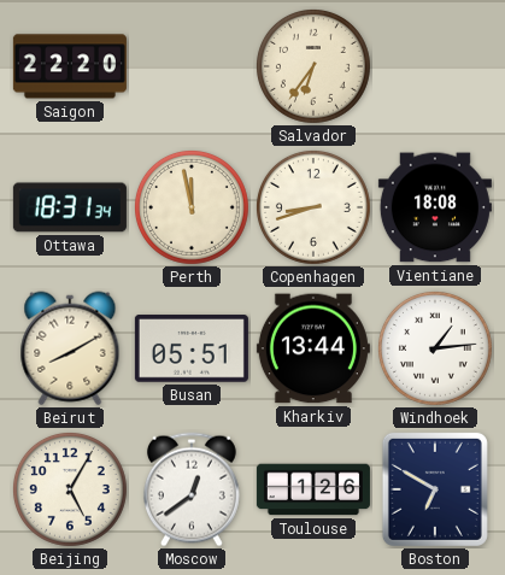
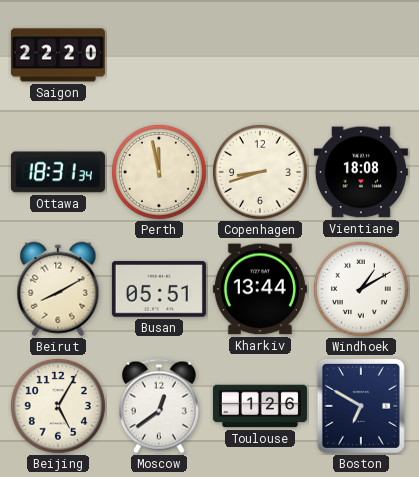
Salvador: 6:36 -> none
Windhoek: 1:14 -> 1:10
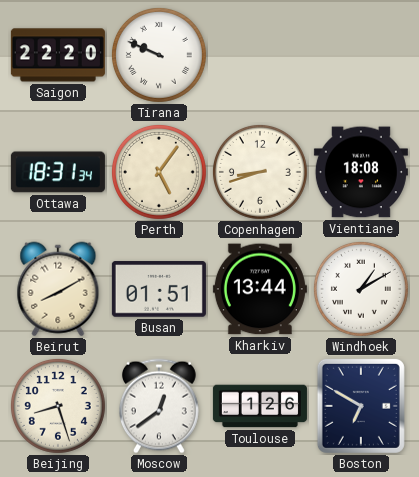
Tirana: none -> 9:49
Perth: 11:58 -> 5:06
Busan: 05:51 -> 01:51
Beijing: 5:05 -> 8:27
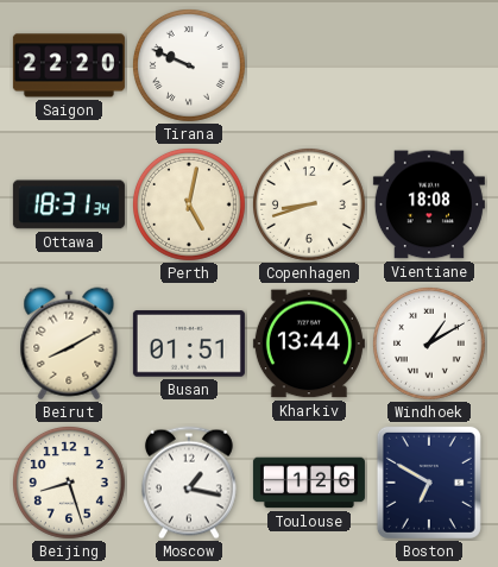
Perth: 5:06 -> 5:02
Moscow: 12:39 -> 1:17
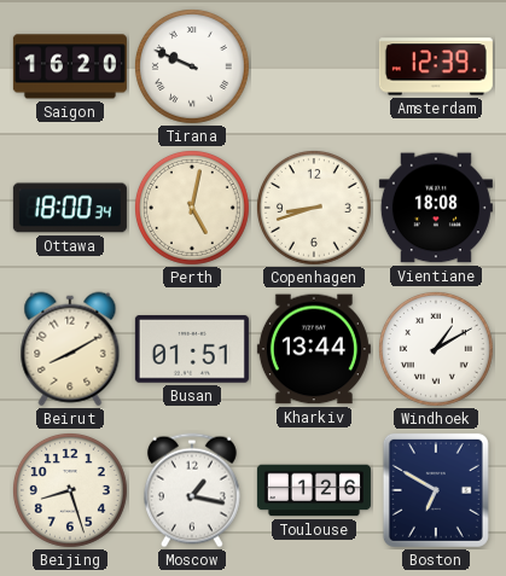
Saigon: 22:20 -> 16:20
Amsterdam: none -> 12:39
Ottawa: 18:31 -> 18:00
